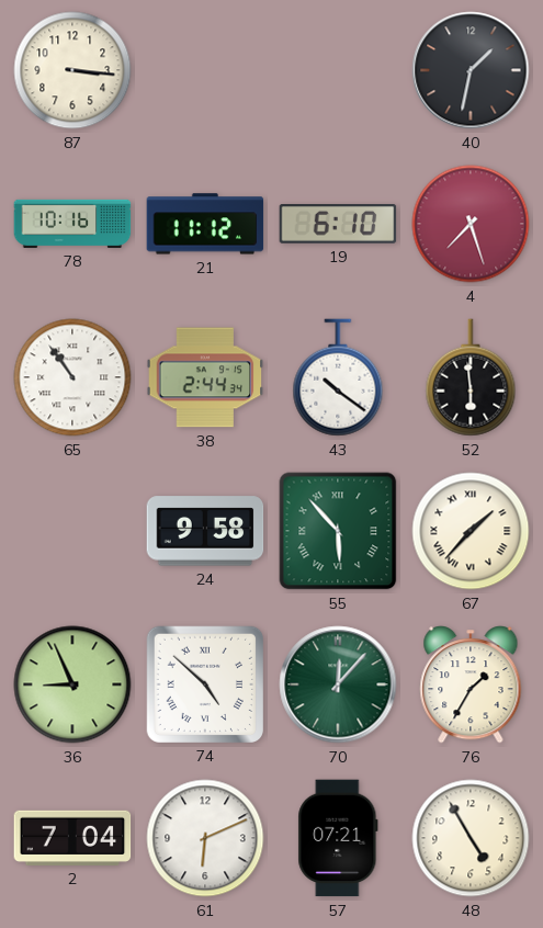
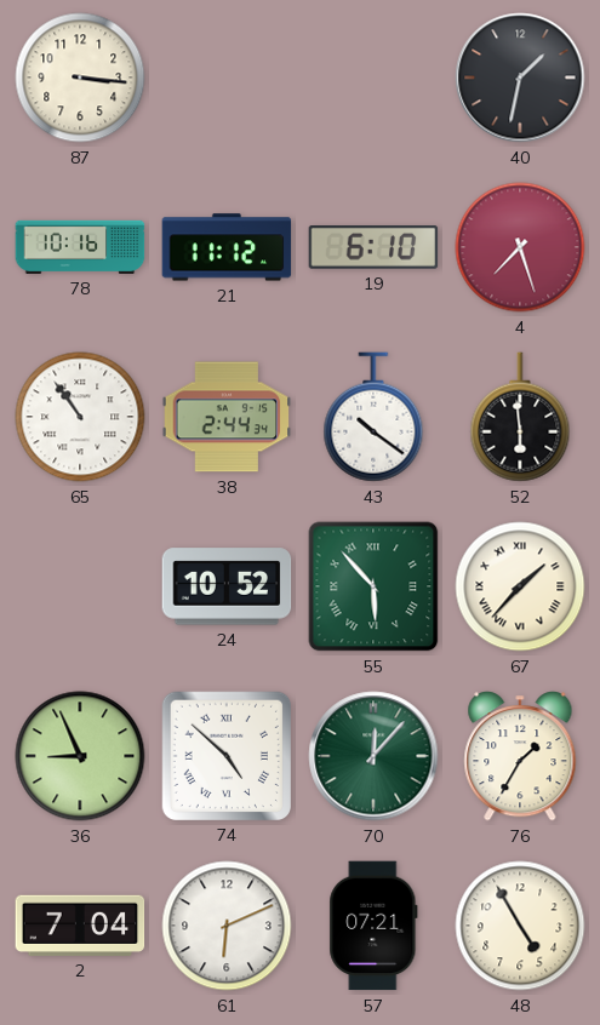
24: 9:58 -> 10:52
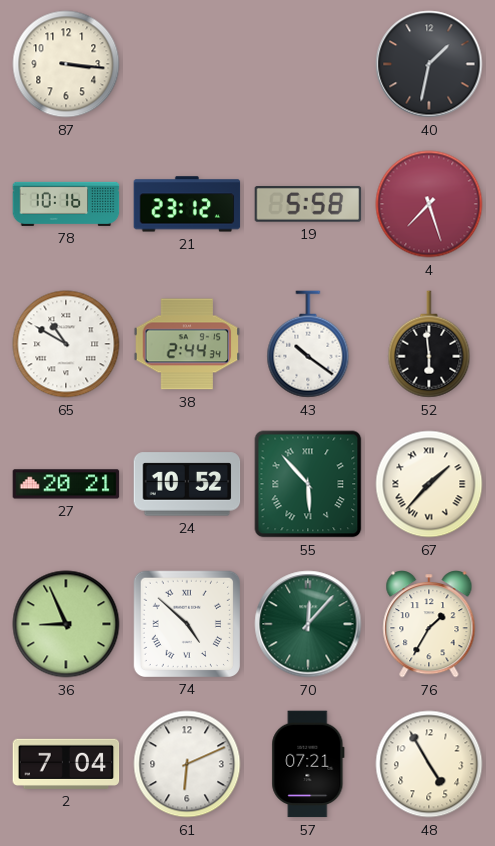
21: 11:12 -> 23:12
19: 6:10 -> 5:58
65: 10:54 -> 10:50
27: none -> 20:21
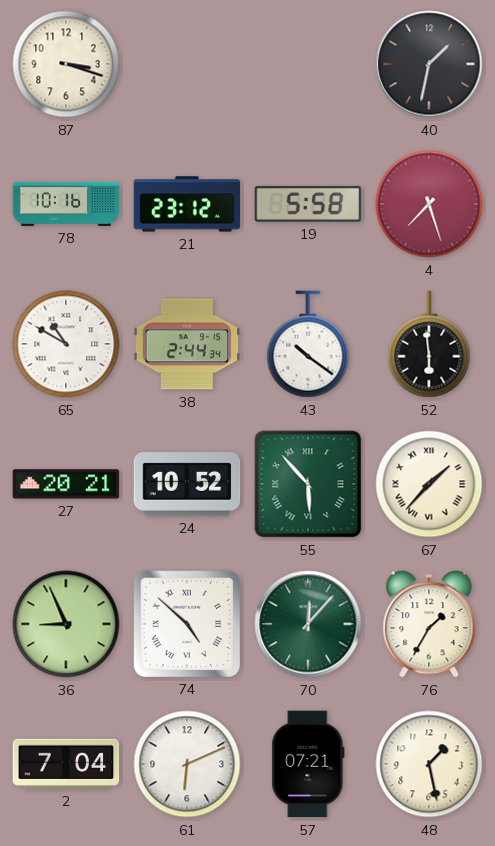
87: 3:16 -> 3:18
48: 4:55 -> 1:28
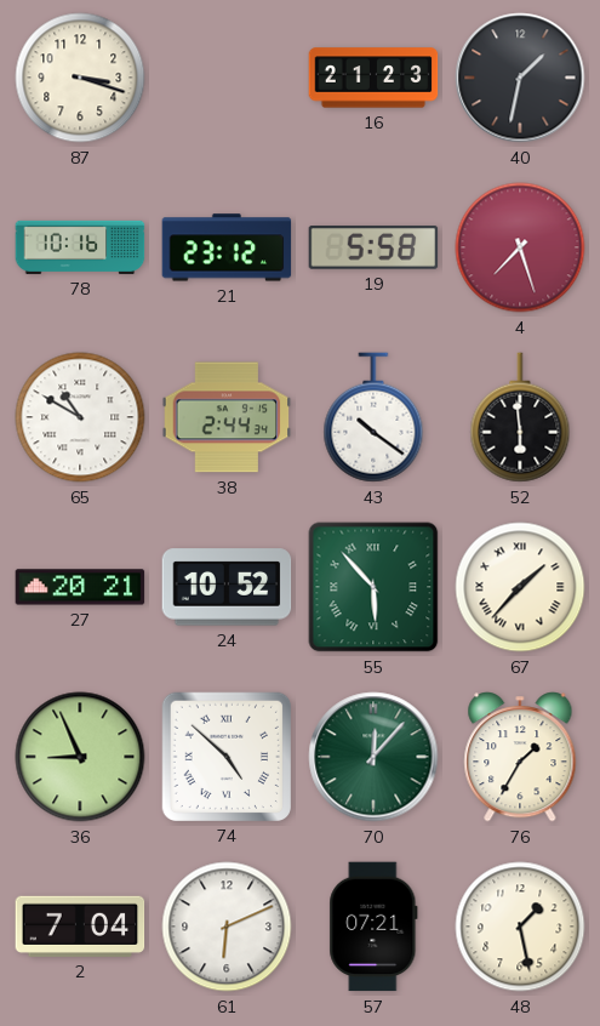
16: none -> 21:23
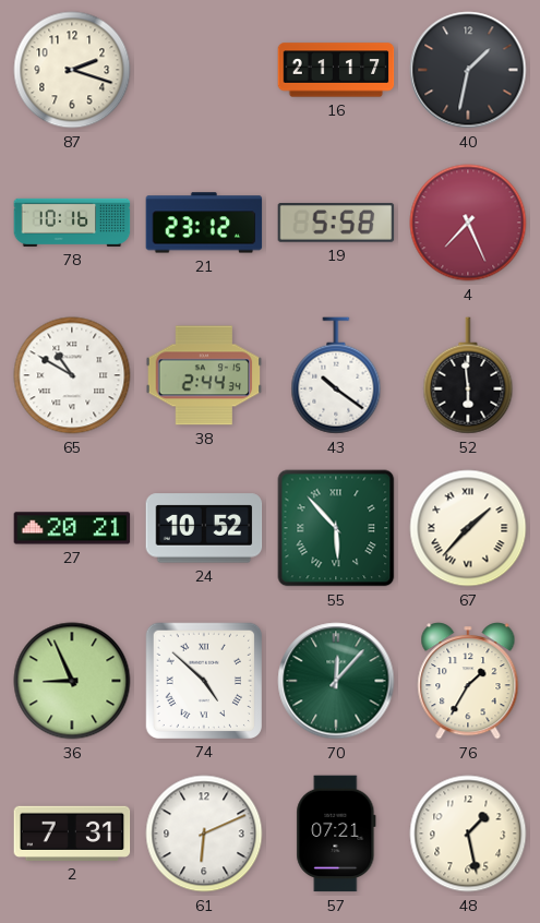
87: 3:18 -> 2:18
16: 21:23 -> 21:17
4: 7:27 -> 7:26
2: 7:04 -> 7:31
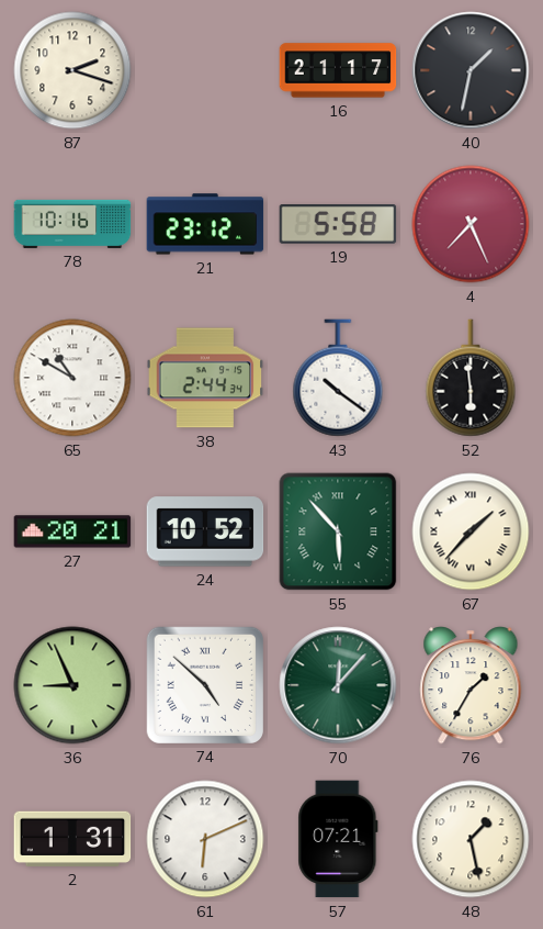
2: 7:31 -> 1:31
